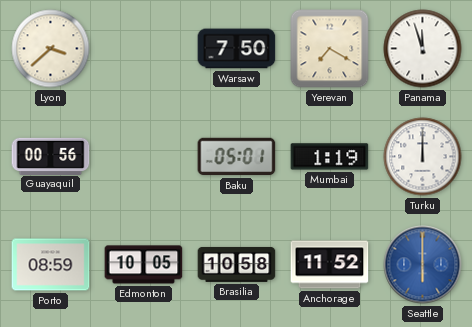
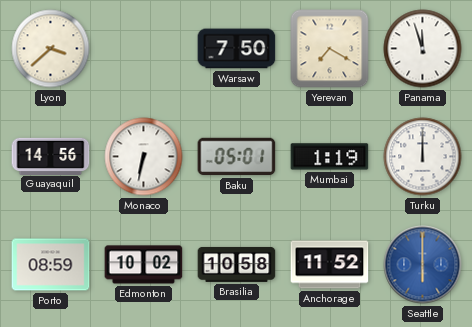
Guayaquil: 00:56 -> 14:56
Monaco: none -> 6:32
Edmonton: 10:05 -> 10:02
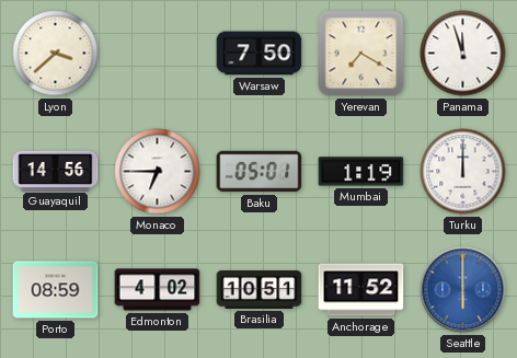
Monaco: 6:32 -> 6:45
Edmonton: 10:02 -> 4:02
Brasilia: 10:58 -> 10:51
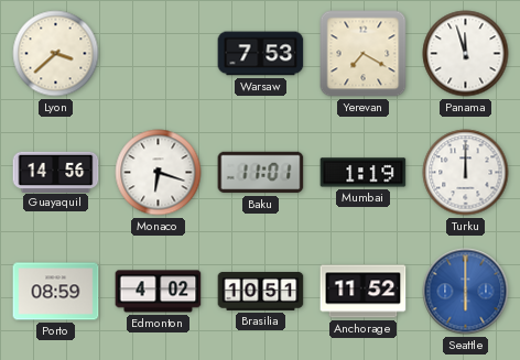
Warsaw: 7:50 -> 7:53
Monaco: 6:45 -> 6:18
Baku: 05:01 -> 11:01
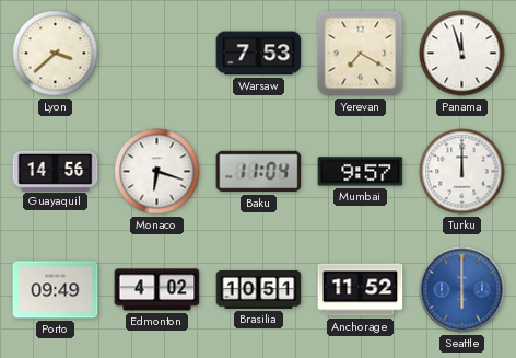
Baku: 11:01 -> 11:04
Mumbai: 1:19 -> 9:57
Porto: 08:59 -> 09:49
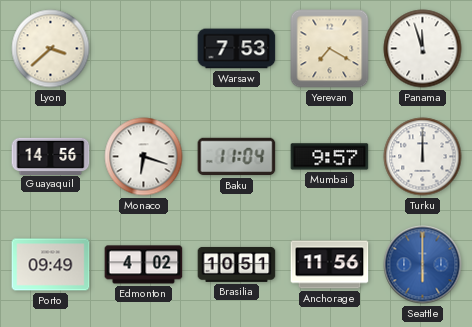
Anchorage: 11:52 -> 11:56
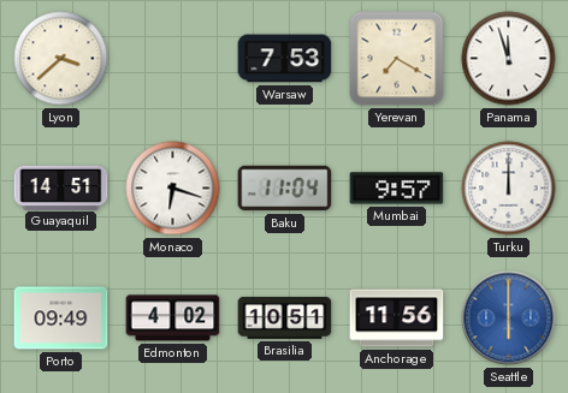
Guayaquil: 14:56 -> 14:51
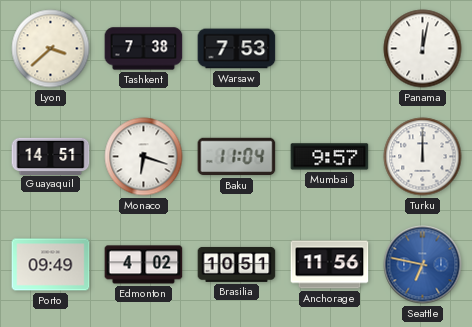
Tashkent: none -> 7:38
Yerevan: 7:20 -> none
Panama: 11:57 -> 12:02
Seattle: 6:00 -> 6:47
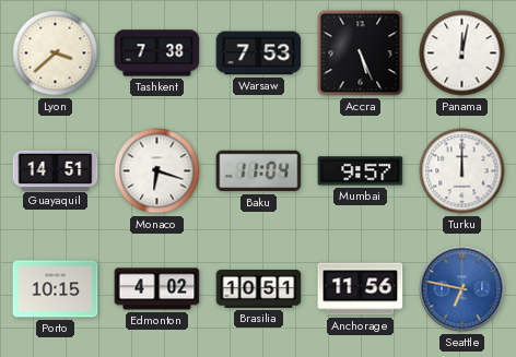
Accra: none -> 5:26
Porto: 09:49 -> 10:15
